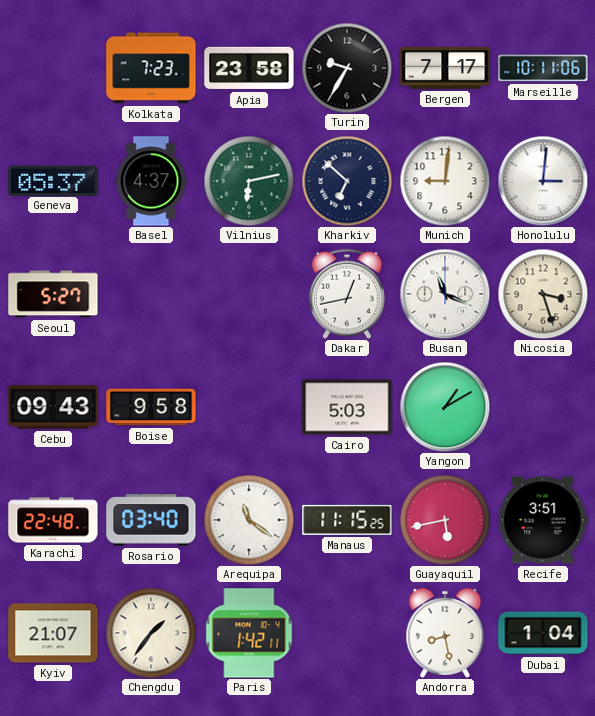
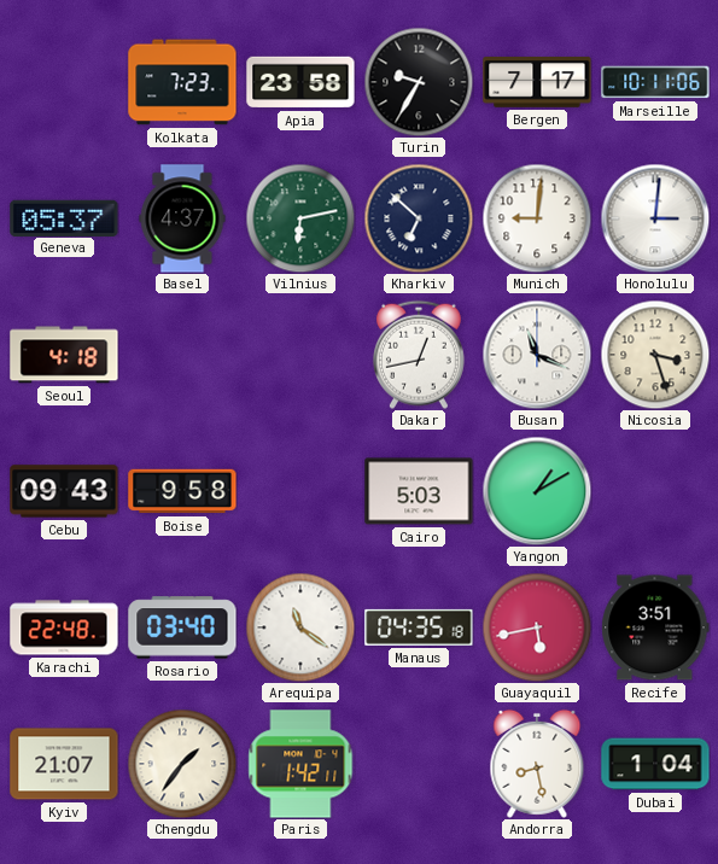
Seoul: 5:27 -> 4:18
Manaus: 11:15 -> 04:35
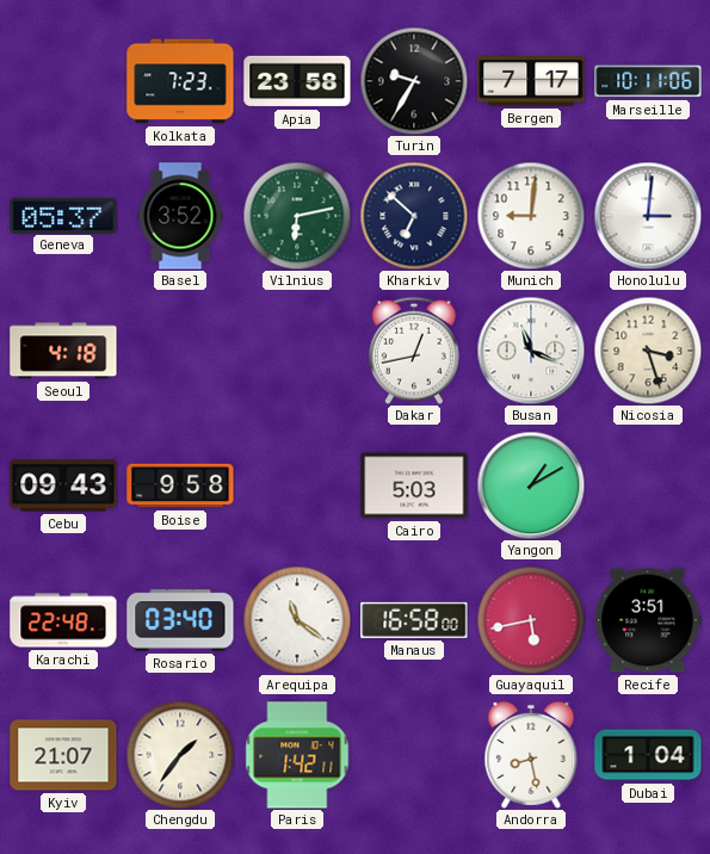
Basel: 4:37 -> 3:52
Manaus: 04:35 -> 16:58
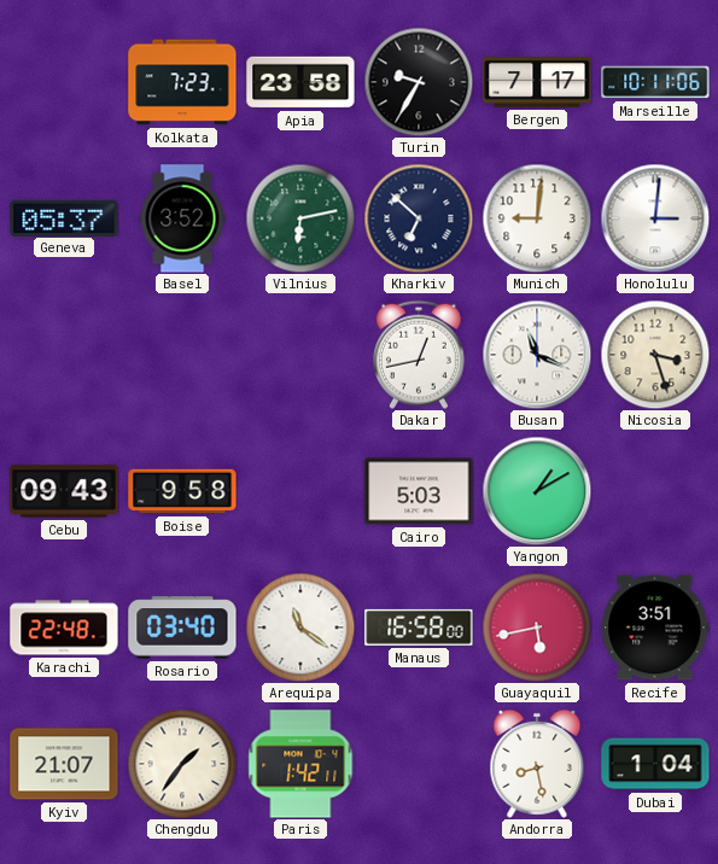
Seoul: 4:18 -> none
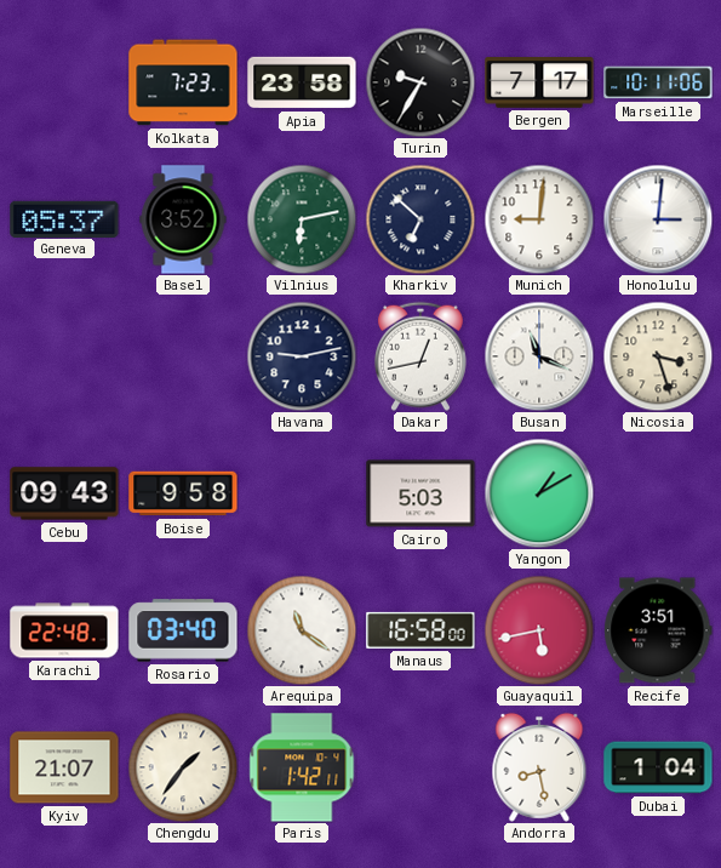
Havana: none -> 9:13
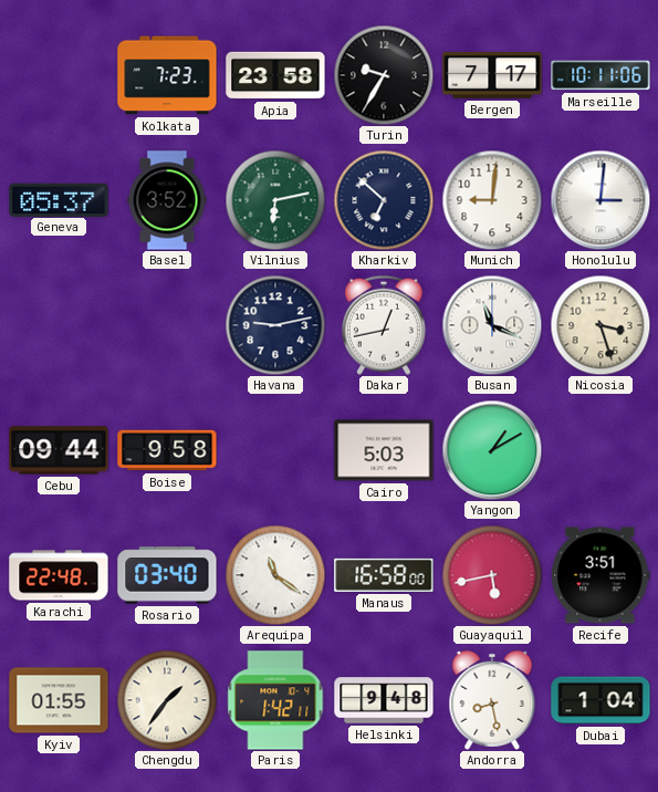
Cebu: 09:43 -> 09:44
Kyiv: 21:07 -> 01:55
Helsinki: none -> 9:48
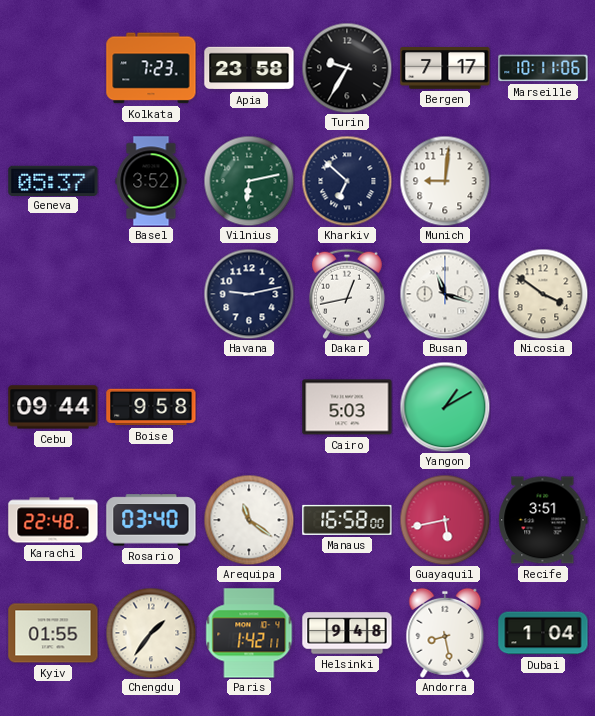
Honolulu: 3:01 -> none
Busan: 11:19 -> 11:18
Nicosia: 3:27 -> 3:51
